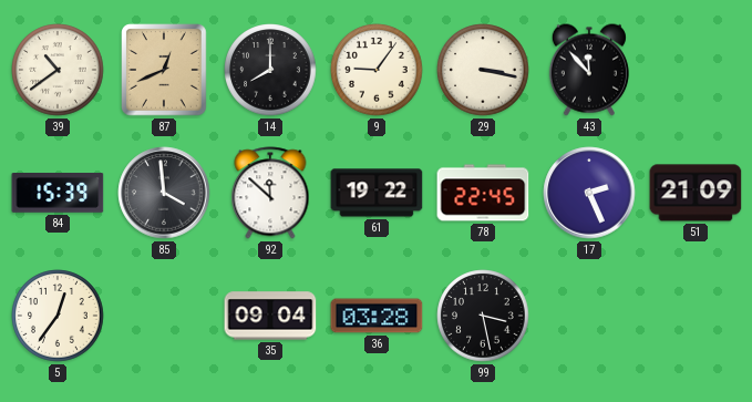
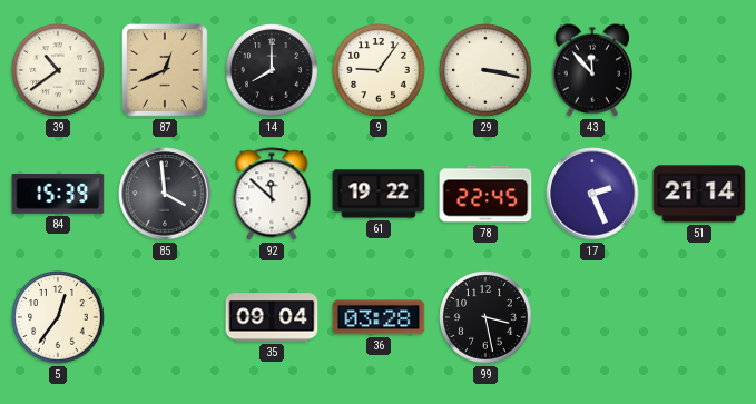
51: 21:09 -> 21:14
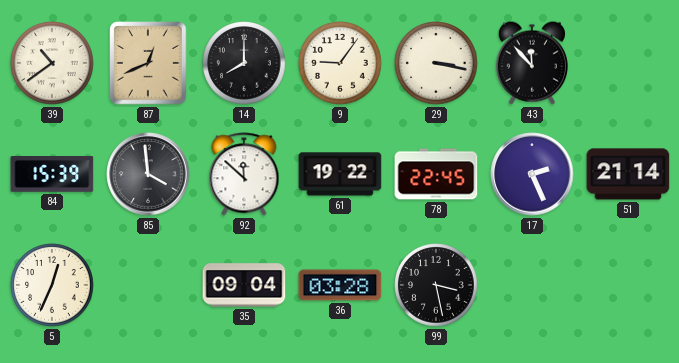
5: 12:36 -> 12:34
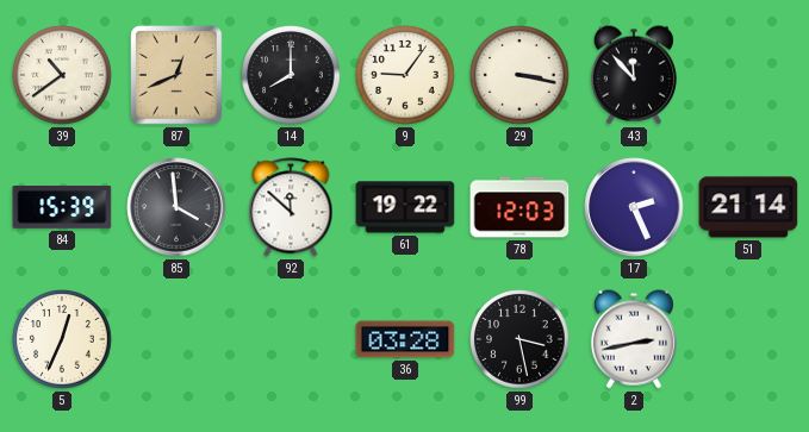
78: 22:45 -> 12:03
35: 09:04 -> none
2: none -> 2:43
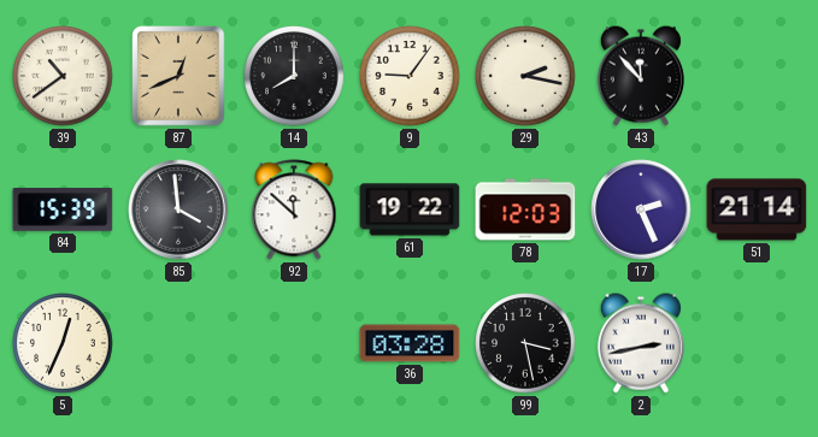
29: 3:17 -> 2:17
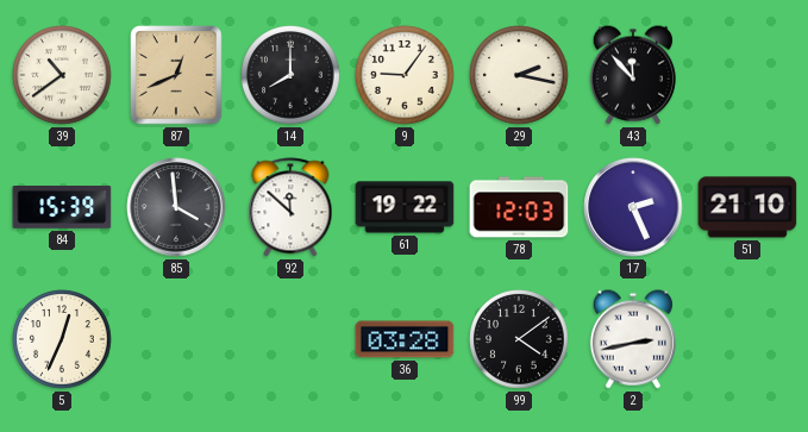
51: 21:14 -> 21:10
99: 3:28 -> 4:09
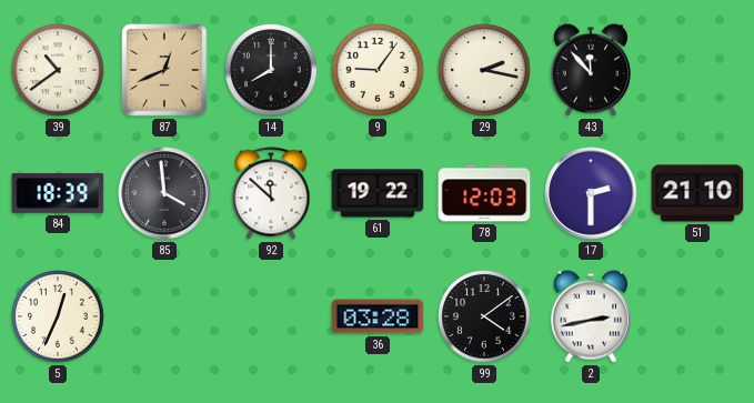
84: 15:39 -> 18:39
17: 2:26 -> 2:30
